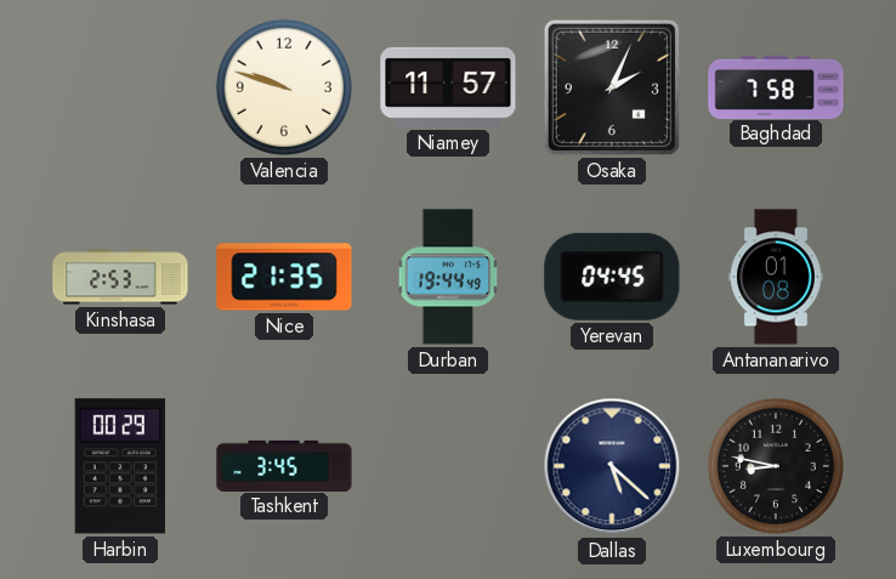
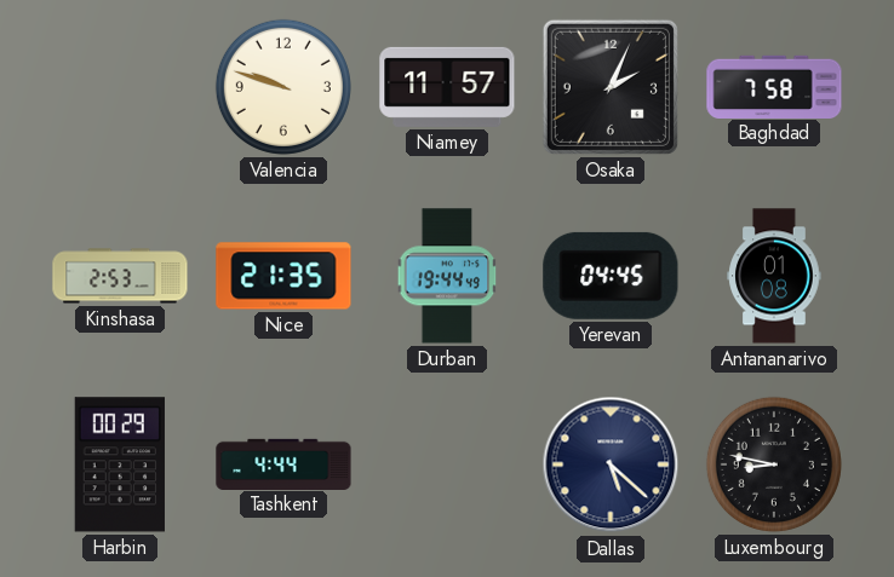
Tashkent: 3:45 -> 4:44
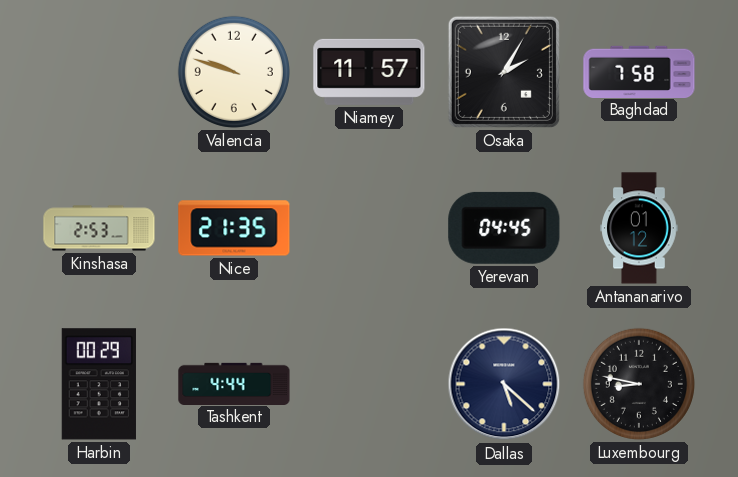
Osaka: 2:04 -> 2:05
Durban: 19:44 -> none
Antananarivo: 01:08 -> 01:12
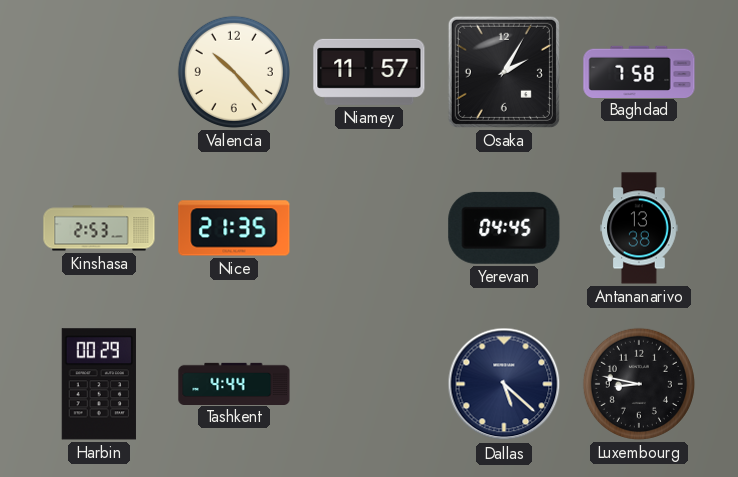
Valencia: 9:48 -> 10:23
Antananarivo: 01:12 -> 13:38
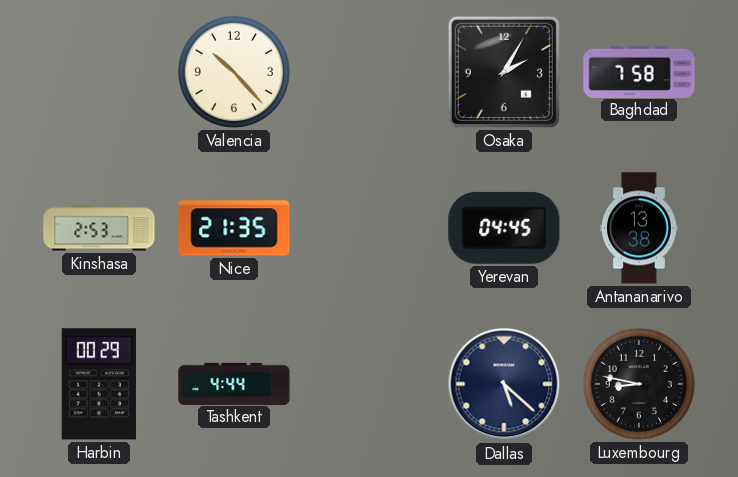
Niamey: 11:57 -> none
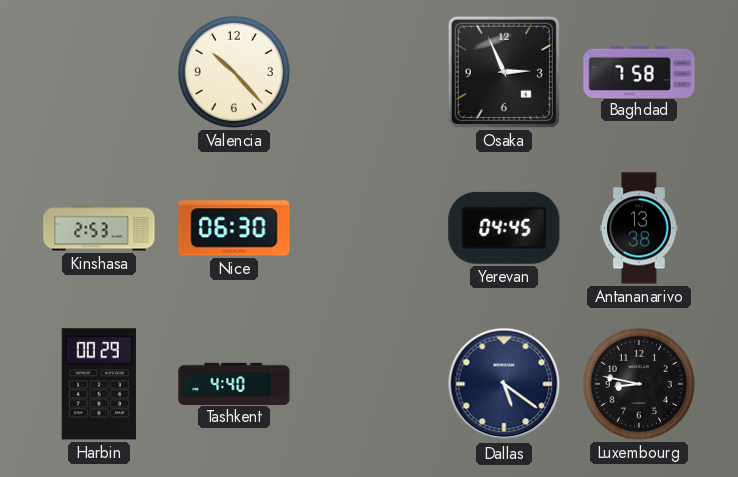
Osaka: 2:05 -> 2:56
Nice: 21:35 -> 06:30
Tashkent: 4:44 -> 4:40
Dallas: 5:22 -> 5:21
